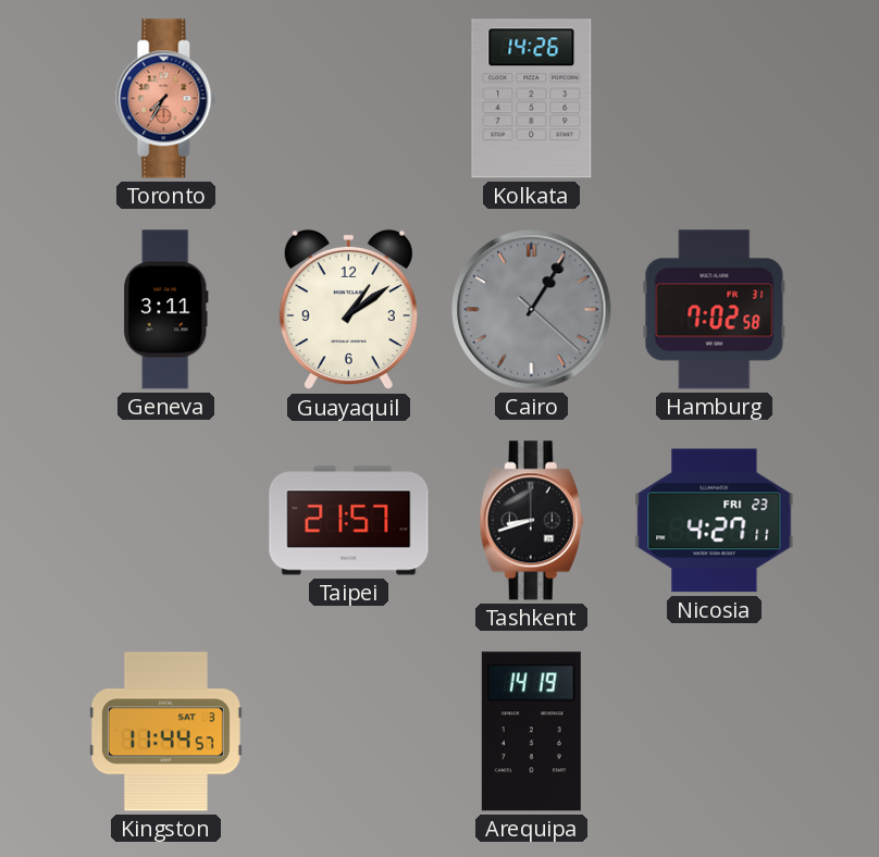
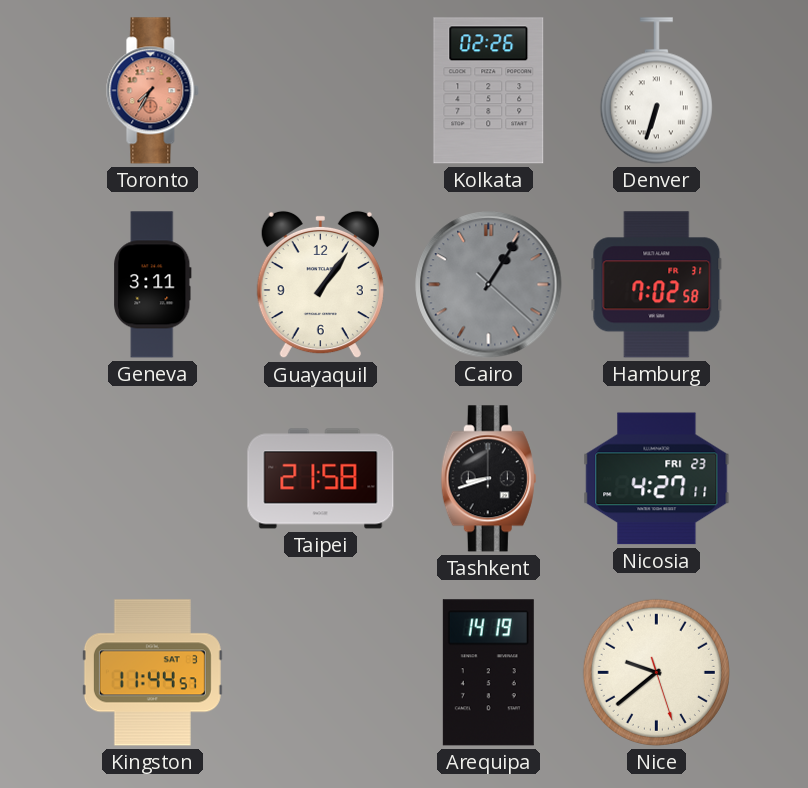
Kolkata: 14:26 -> 02:26
Denver: none -> 6:33
Guayaquil: 1:09 -> 1:06
Taipei: 21:57 -> 21:58
Nice: none -> 9:38
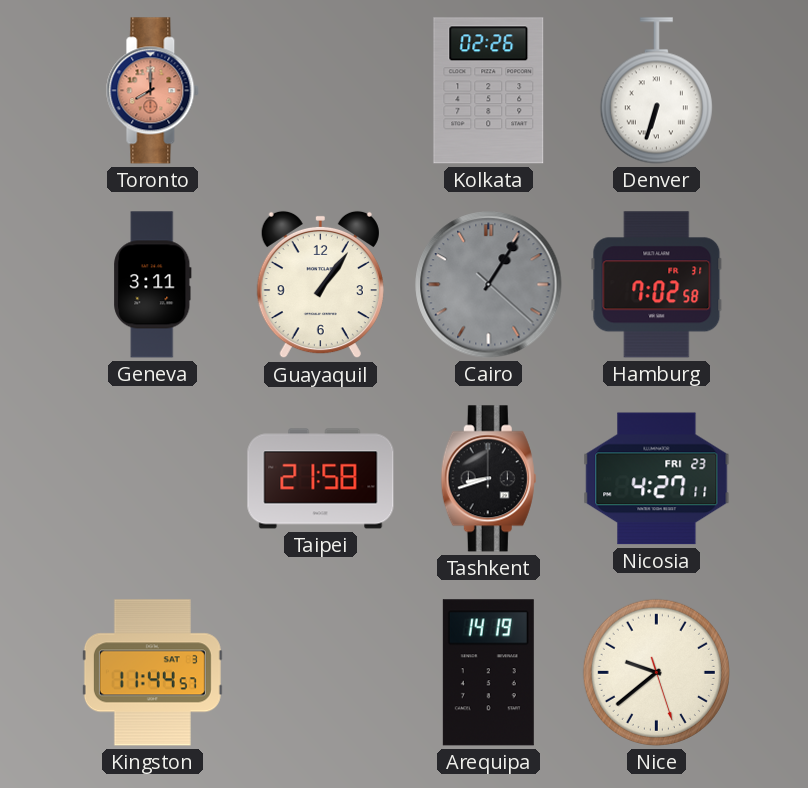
Toronto: 7:35 -> 8:00
